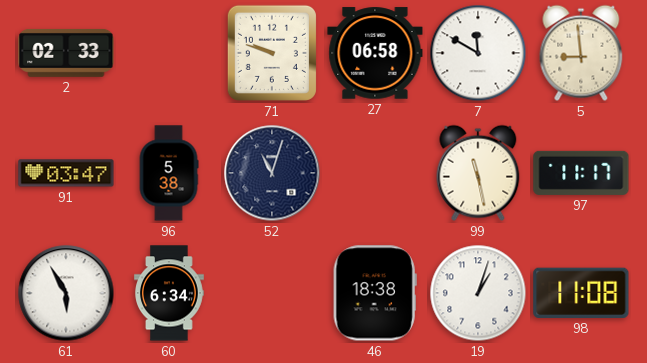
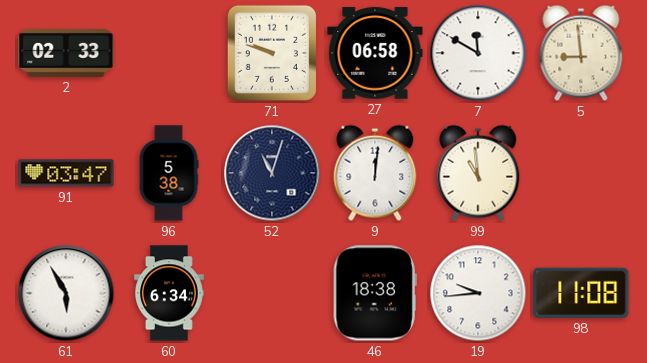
9: none -> 12:01
99: 11:28 -> 10:59
97: 11:17 -> none
19: 1:03 -> 9:44
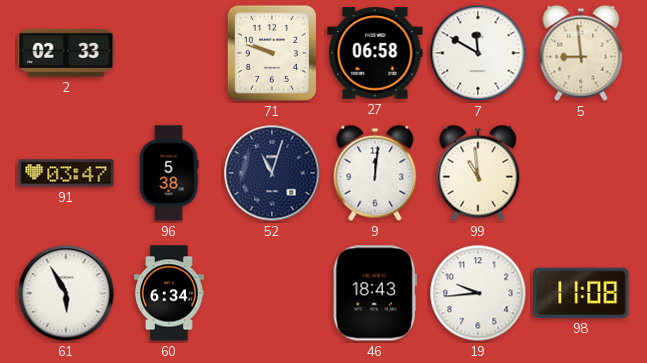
46: 18:38 -> 18:43
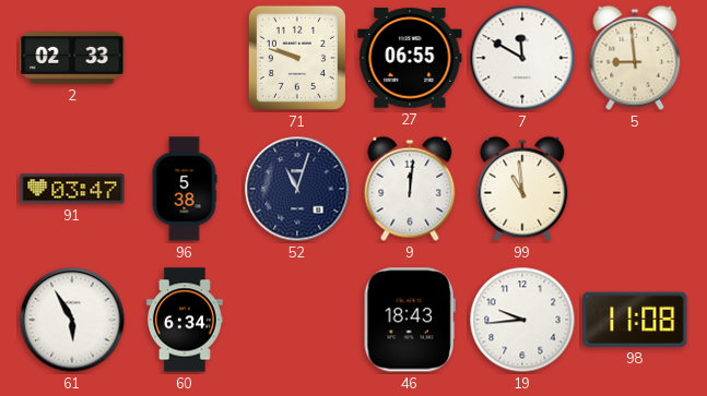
27: 06:58 -> 06:55
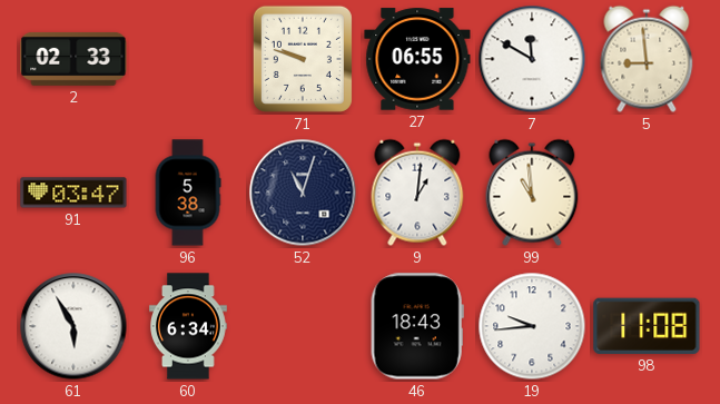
9: 12:01 -> 1:01
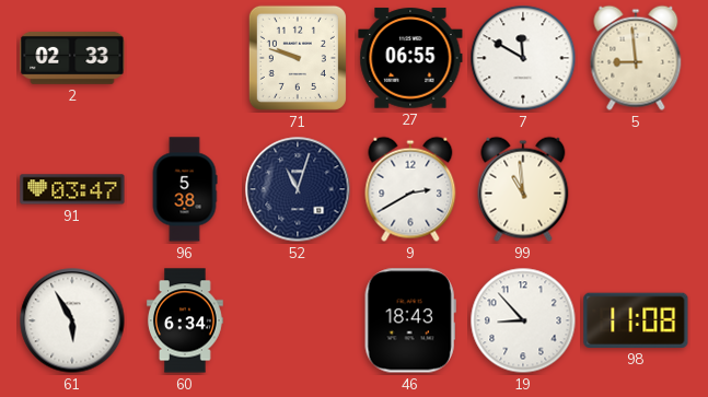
9: 1:01 -> 2:40
19: 9:44 -> 8:53
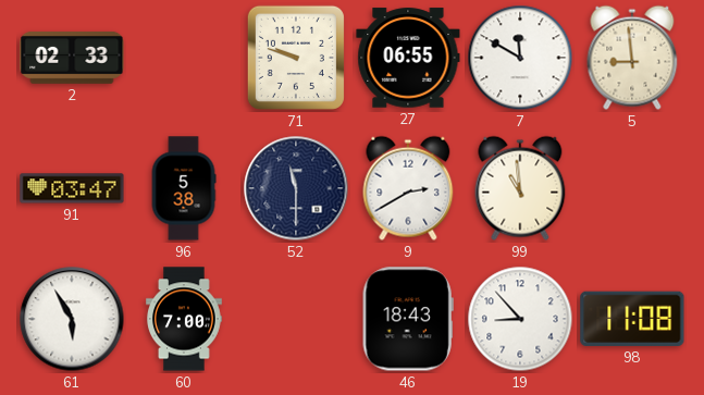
52: 11:03 -> 11:30
60: 6:34 -> 7:00
